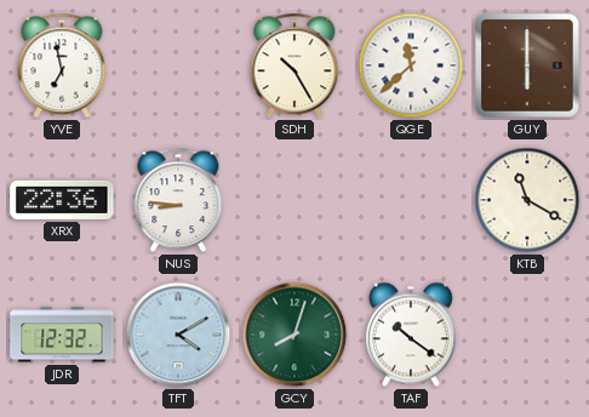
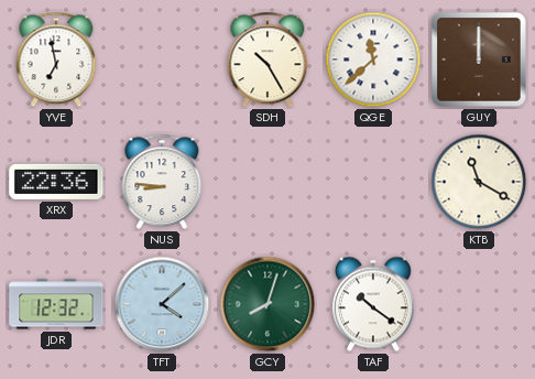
GUY: 6:00 -> 12:00
TFT: 4:10 -> 4:08
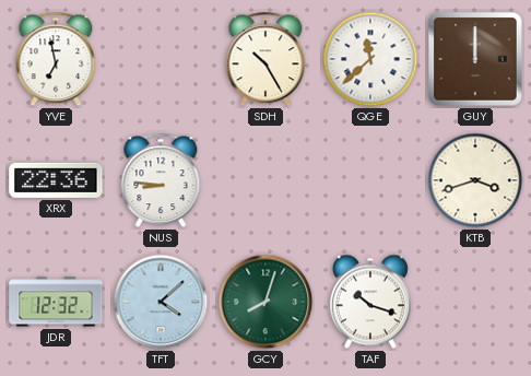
KTB: 11:20 -> 3:42
TAF: 10:21 -> 10:18
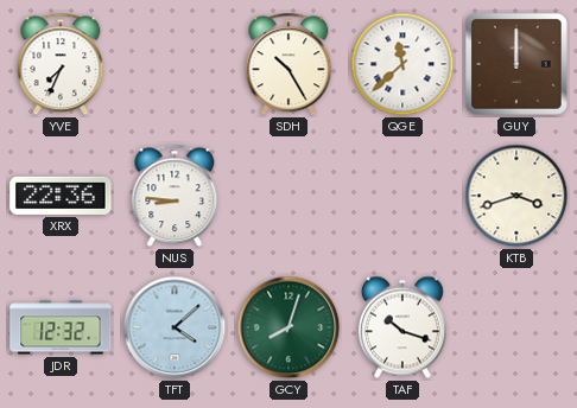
YVE: 6:58 -> 7:34
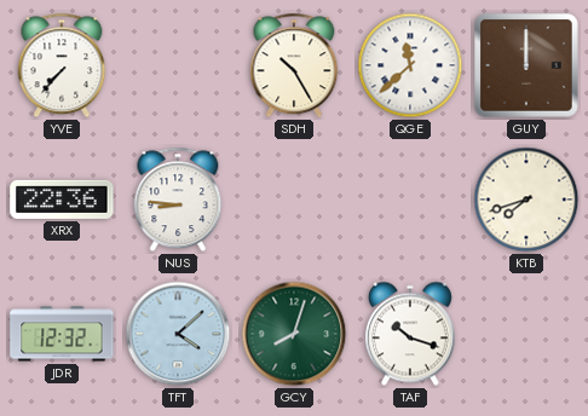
YVE: 7:34 -> 7:37
KTB: 3:42 -> 7:42
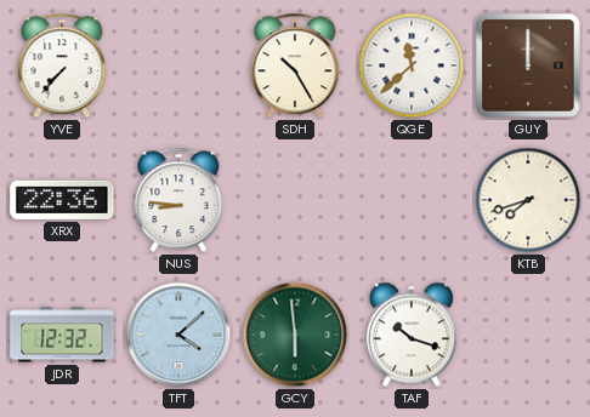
GCY: 8:03 -> 5:59
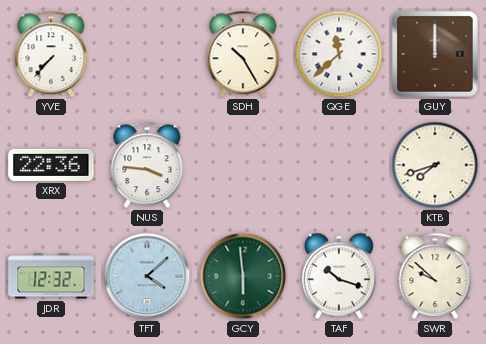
NUS: 8:46 -> 3:46
SWR: none -> 9:52
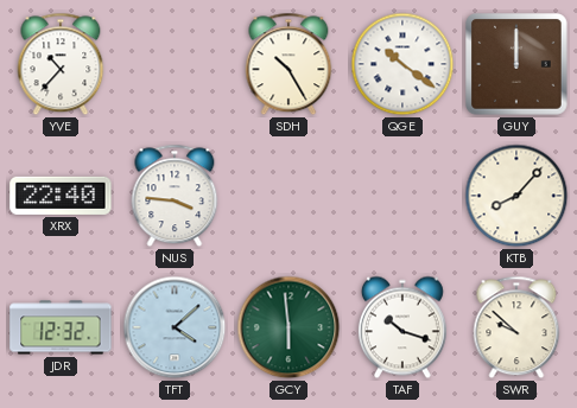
YVE: 7:37 -> 10:37
QGE: 11:38 -> 10:21
XRX: 22:36 -> 22:40
KTB: 7:42 -> 8:07
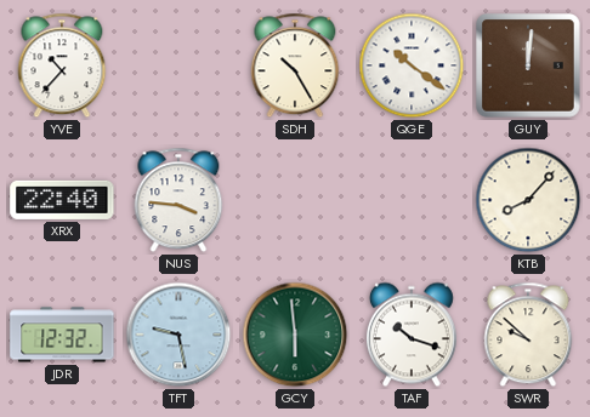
GUY: 12:00 -> 12:01
TFT: 4:08 -> 9:28
